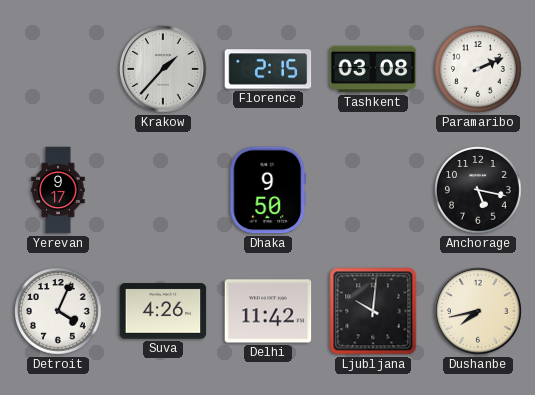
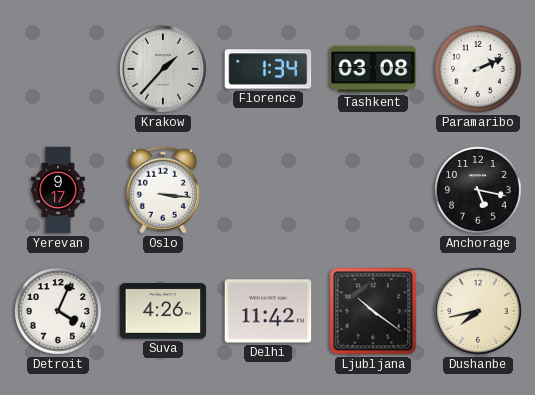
Florence: 2:15 -> 1:34
Oslo: none -> 3:16
Dhaka: 9:50 -> none
Ljubljana: 10:01 -> 10:21
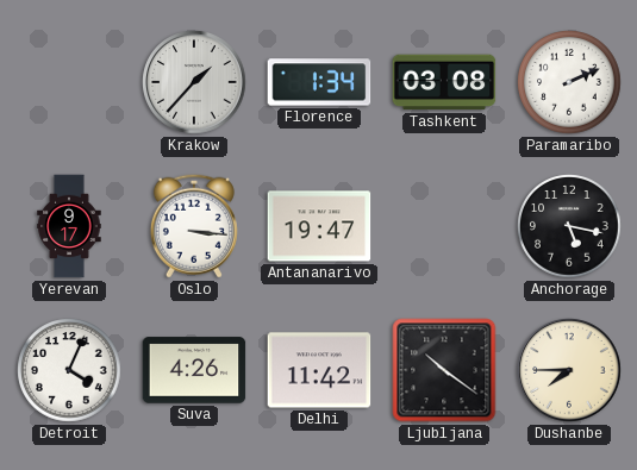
Antananarivo: none -> 19:47
Dushanbe: 7:43 -> 7:45
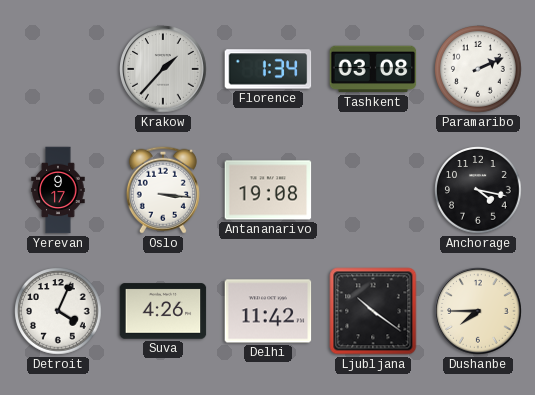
Antananarivo: 19:47 -> 19:08
Anchorage: 5:17 -> 4:17
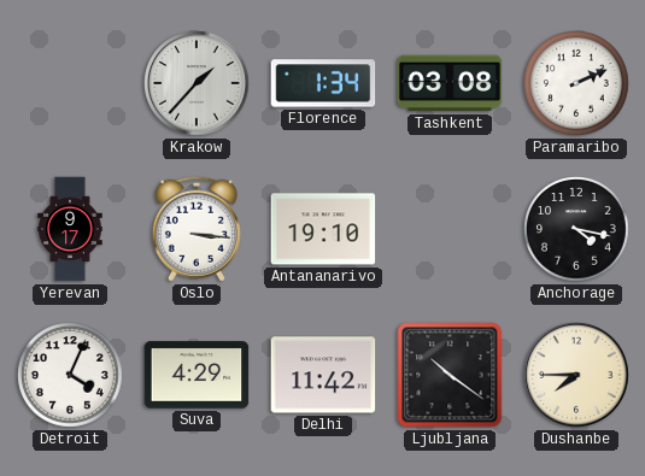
Antananarivo: 19:08 -> 19:10
Suva: 4:26 -> 4:29
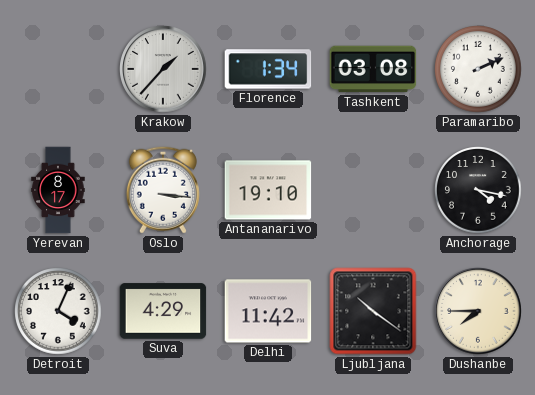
Yerevan: 9:17 -> 8:17
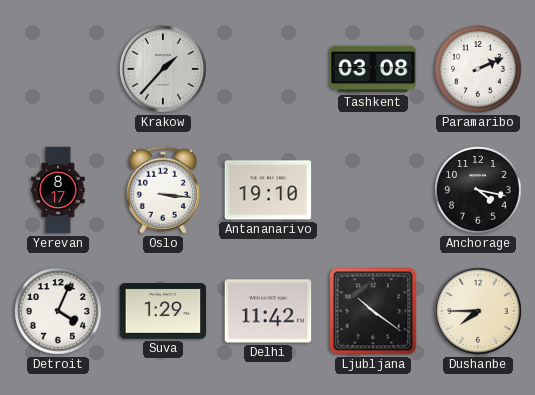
Florence: 1:34 -> none
Suva: 4:29 -> 1:29
